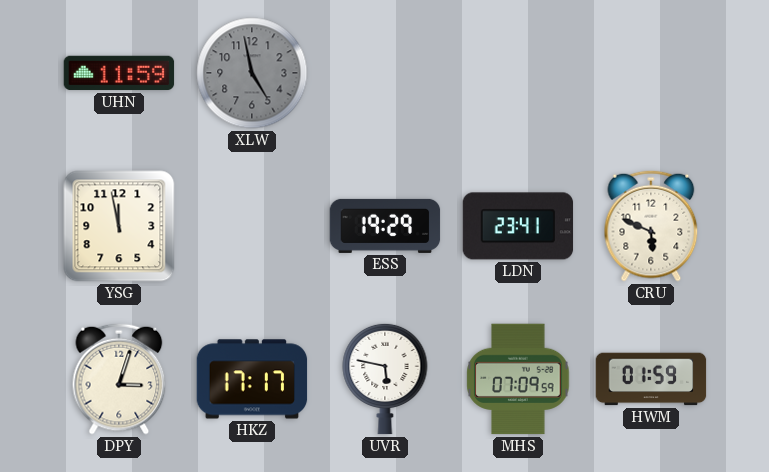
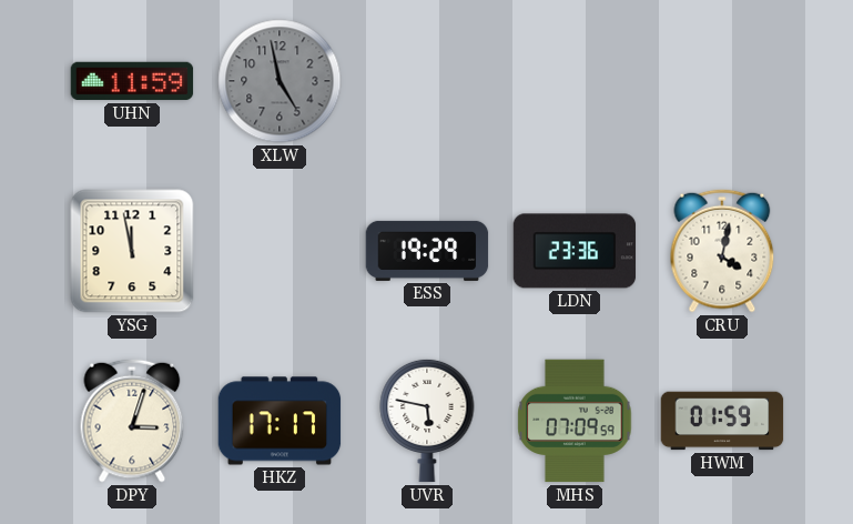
LDN: 23:41 -> 23:36
CRU: 5:49 -> 4:02
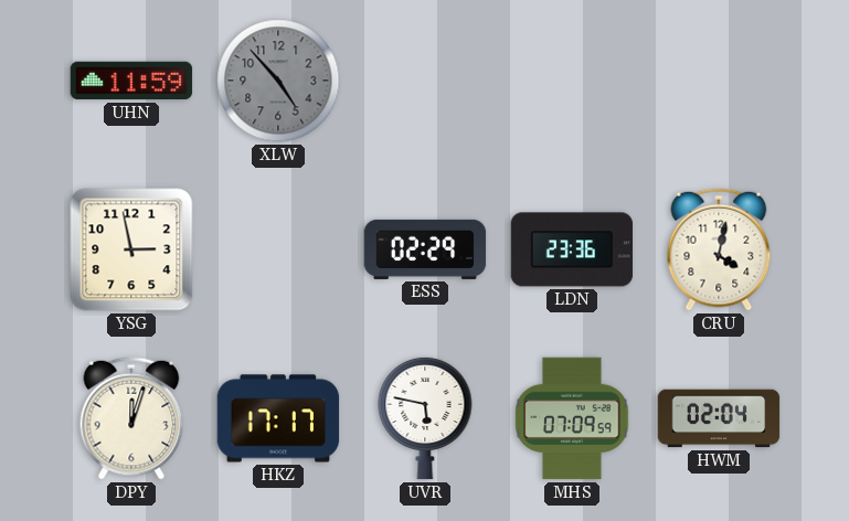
XLW: 4:58 -> 4:53
YSG: 11:58 -> 2:58
ESS: 19:29 -> 02:29
DPY: 3:03 -> 12:03
HWM: 01:59 -> 02:04
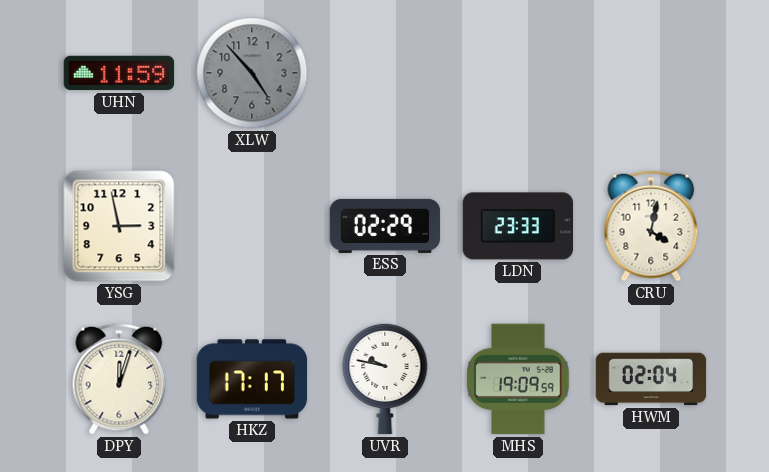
LDN: 23:36 -> 23:33
UVR: 5:47 -> 9:47
MHS: 07:09 -> 19:09
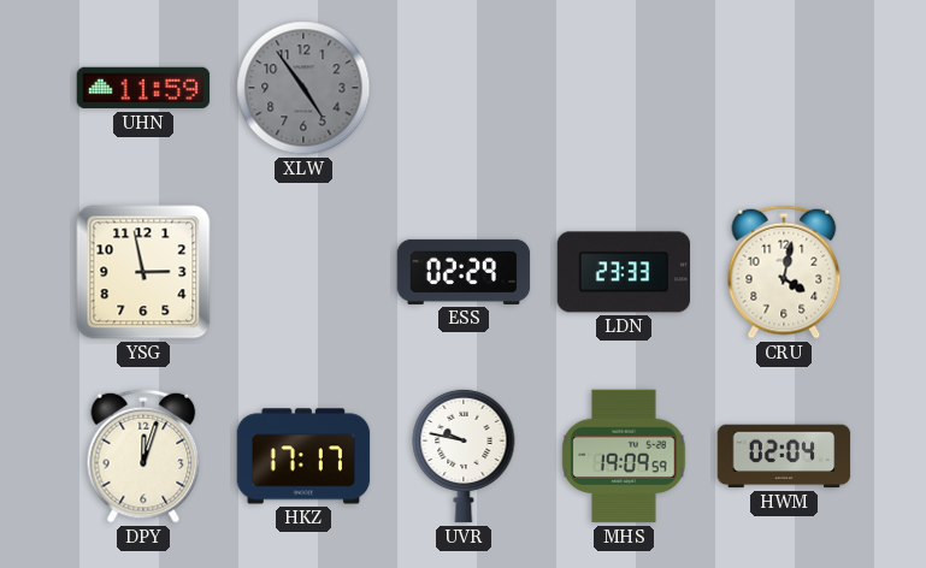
XLW: 4:53 -> 4:54
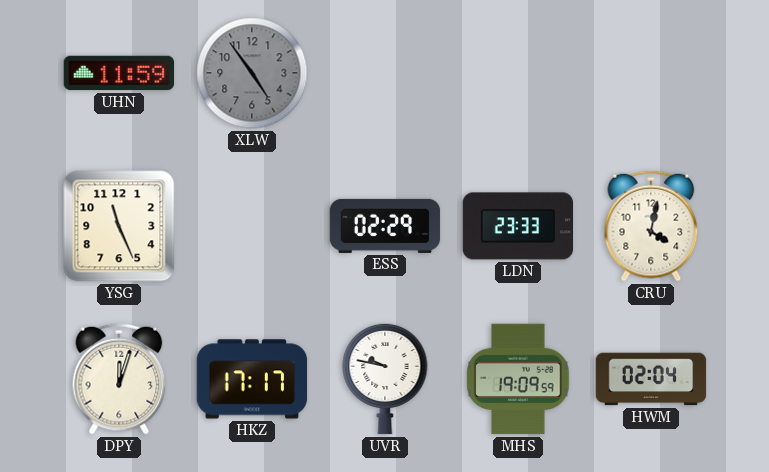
YSG: 2:58 -> 11:26
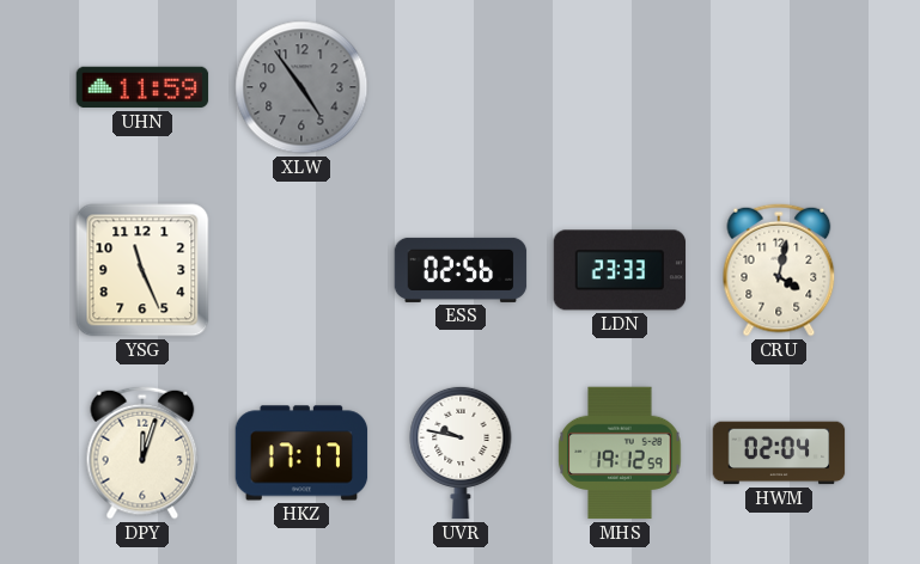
ESS: 02:29 -> 02:56
MHS: 19:09 -> 19:12
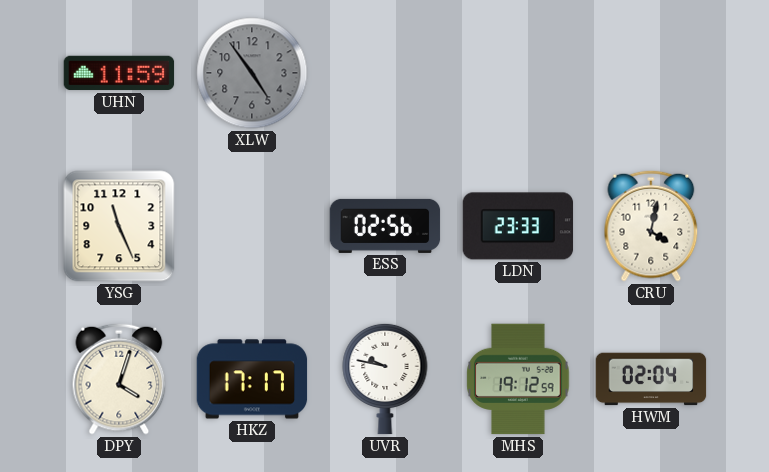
DPY: 12:03 -> 4:03
